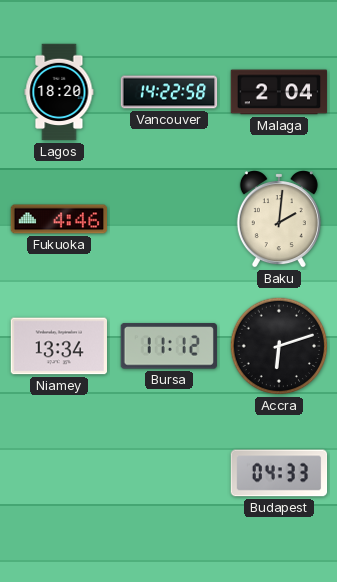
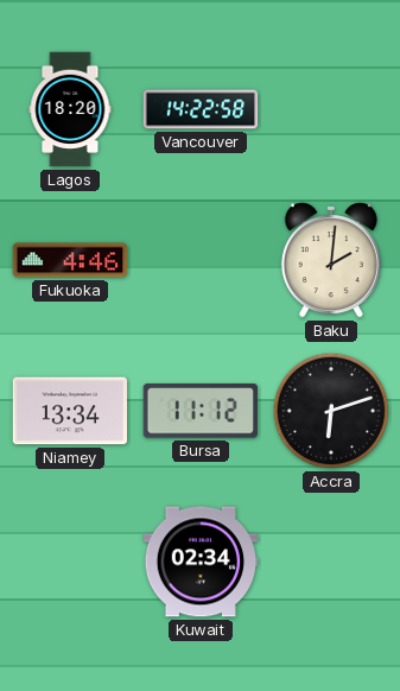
Malaga: 2:04 -> none
Kuwait: none -> 02:34
Budapest: 04:33 -> none
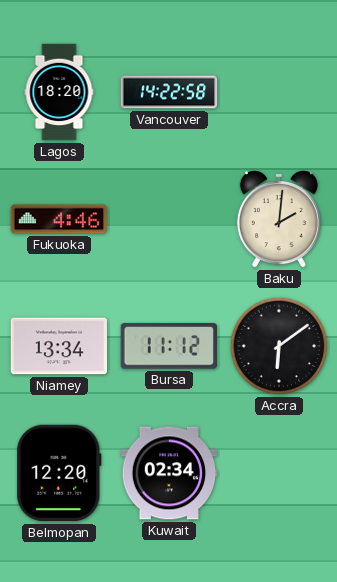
Accra: 6:12 -> 6:09
Belmopan: none -> 12:20
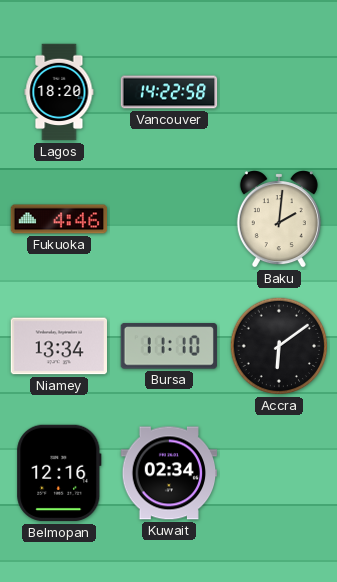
Bursa: 11:12 -> 11:10
Belmopan: 12:20 -> 12:16
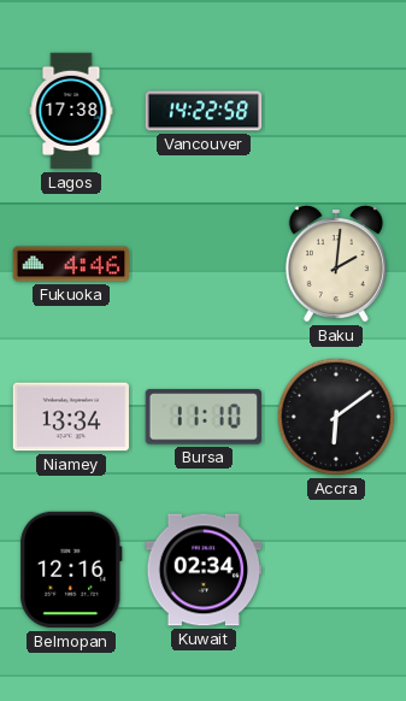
Lagos: 18:20 -> 17:38
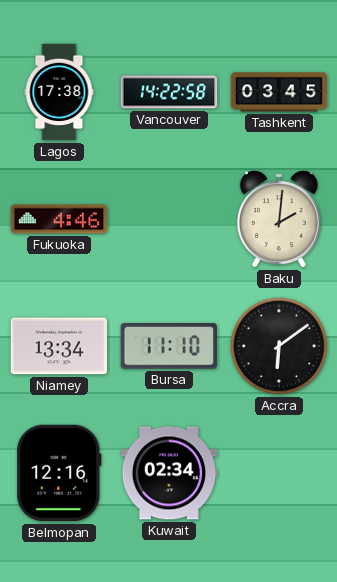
Tashkent: none -> 03:45
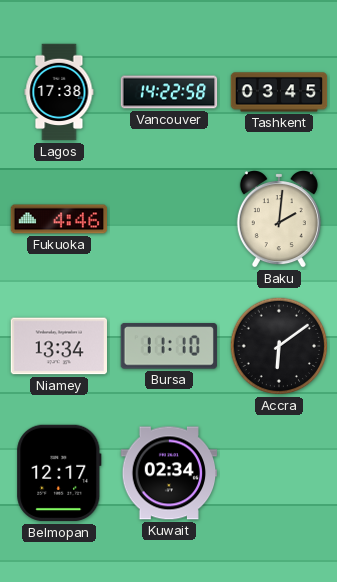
Belmopan: 12:16 -> 12:17
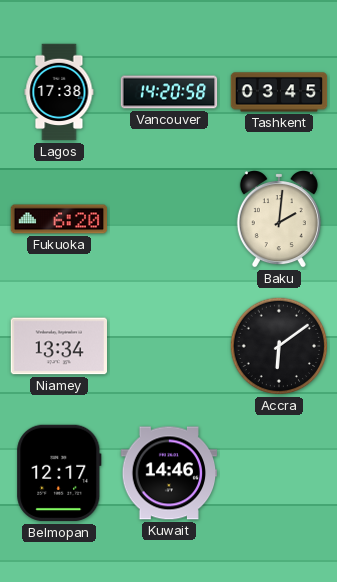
Vancouver: 14:22 -> 14:20
Fukuoka: 4:46 -> 6:20
Bursa: 11:10 -> none
Kuwait: 02:34 -> 14:46
